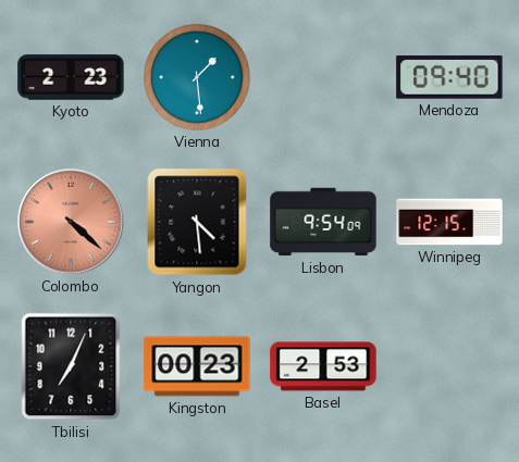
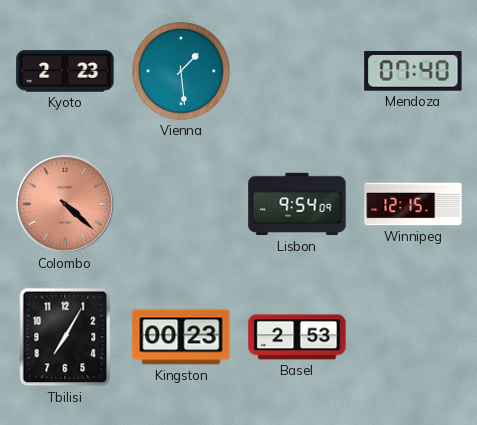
Mendoza: 09:40 -> 07:40
Yangon: 4:29 -> none
Tbilisi: 7:04 -> 7:05
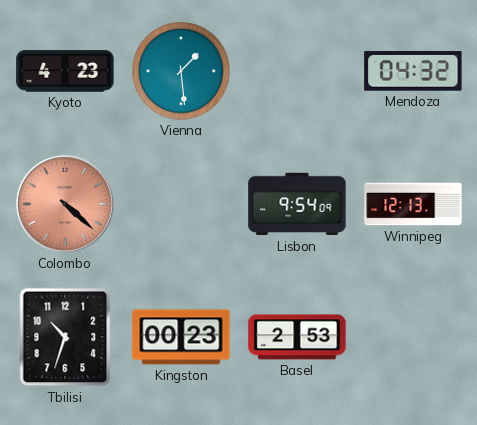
Kyoto: 2:23 -> 4:23
Mendoza: 07:40 -> 04:32
Winnipeg: 12:15 -> 12:13
Tbilisi: 7:05 -> 10:33
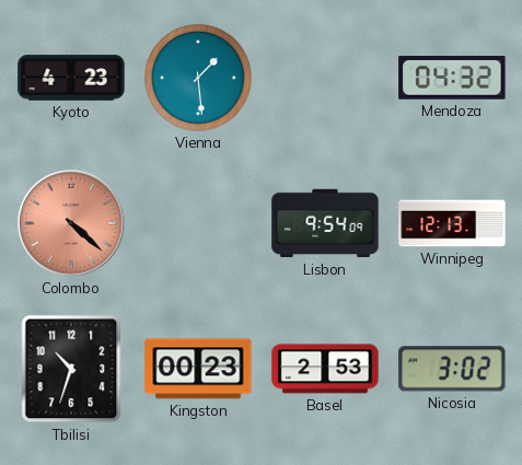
Nicosia: none -> 3:02
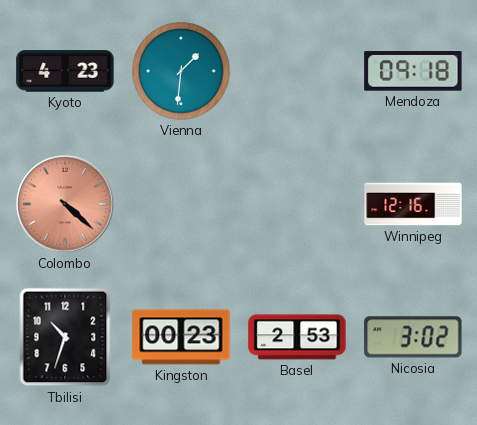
Vienna: 1:29 -> 1:31
Mendoza: 04:32 -> 09:18
Lisbon: 9:54 -> none
Winnipeg: 12:13 -> 12:16
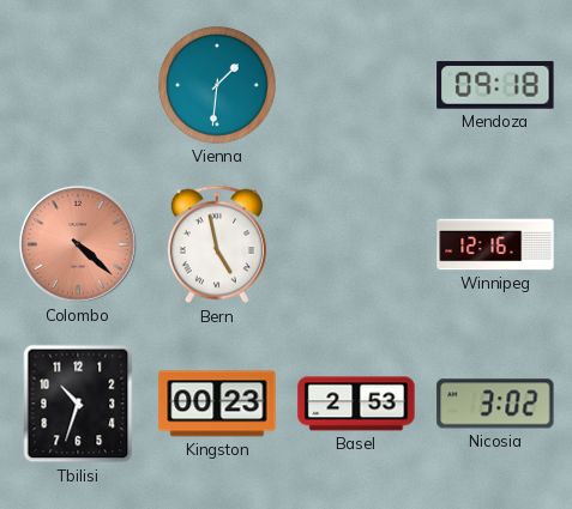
Kyoto: 4:23 -> none
Bern: none -> 4:58
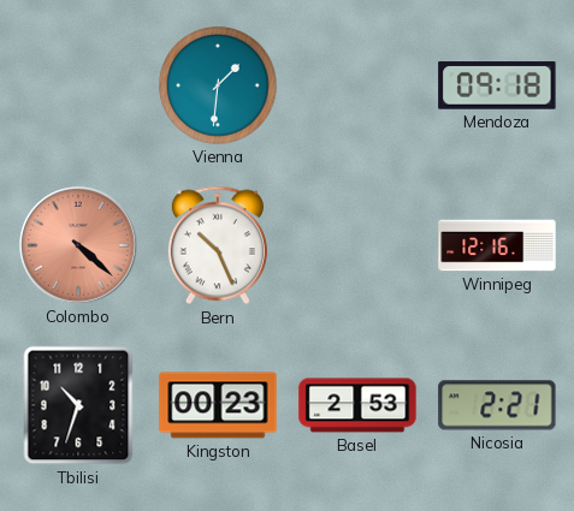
Bern: 4:58 -> 10:26
Nicosia: 3:02 -> 2:21
